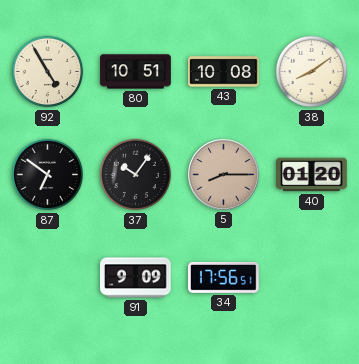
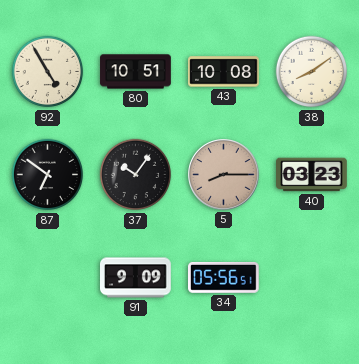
40: 01:20 -> 03:23
34: 17:56 -> 05:56
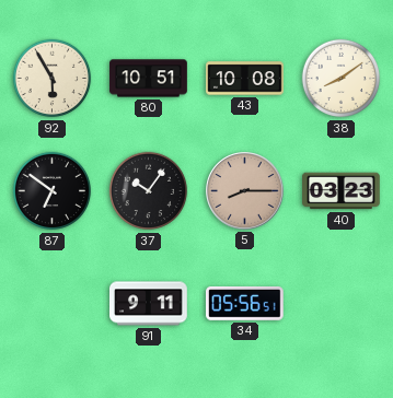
92: 4:55 -> 5:55
91: 9:09 -> 9:11
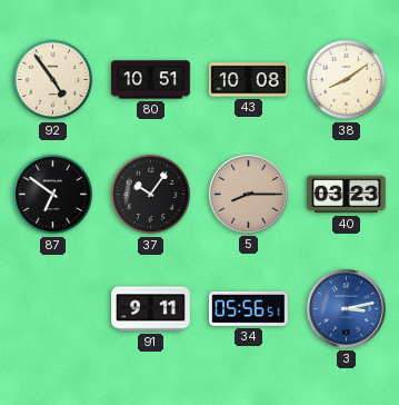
92: 5:55 -> 4:54
3: none -> 3:13
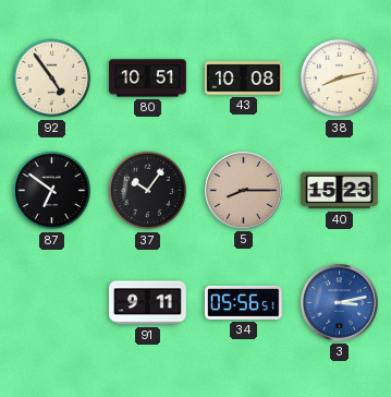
38: 8:09 -> 8:13
40: 03:23 -> 15:23
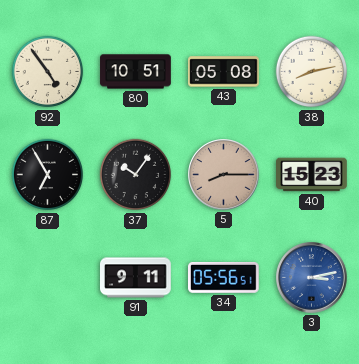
43: 10:08 -> 05:08
87: 6:51 -> 6:55
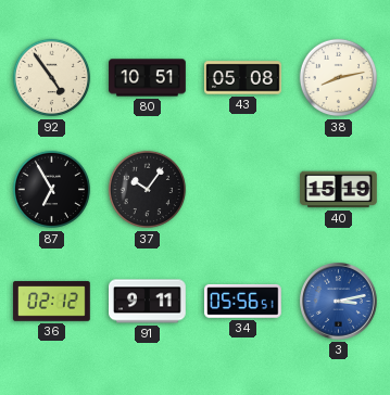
5: 8:15 -> none
40: 15:23 -> 15:19
36: none -> 02:12
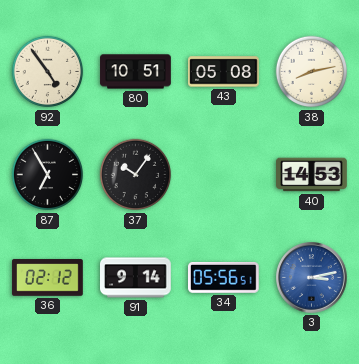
40: 15:19 -> 14:53
91: 9:11 -> 9:14
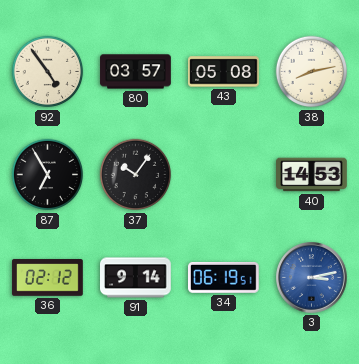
80: 10:51 -> 03:57
34: 05:56 -> 06:19
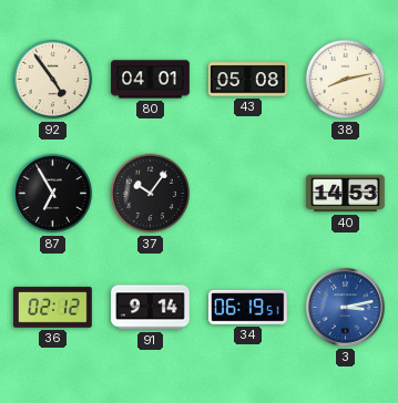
80: 03:57 -> 04:01
